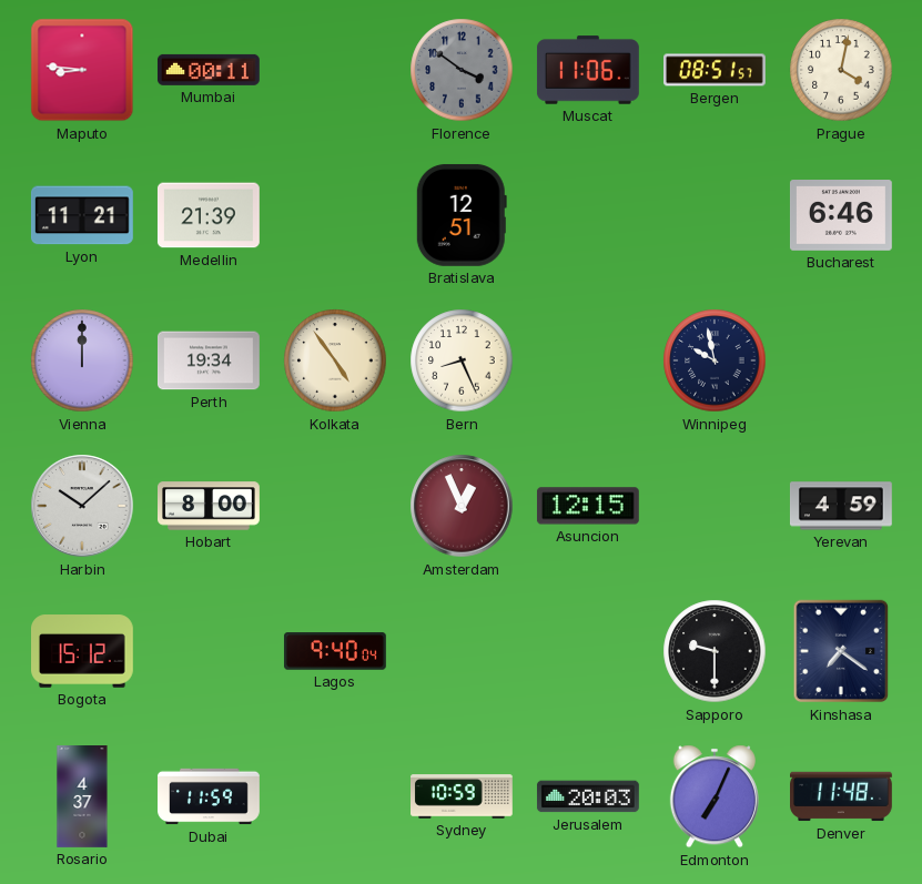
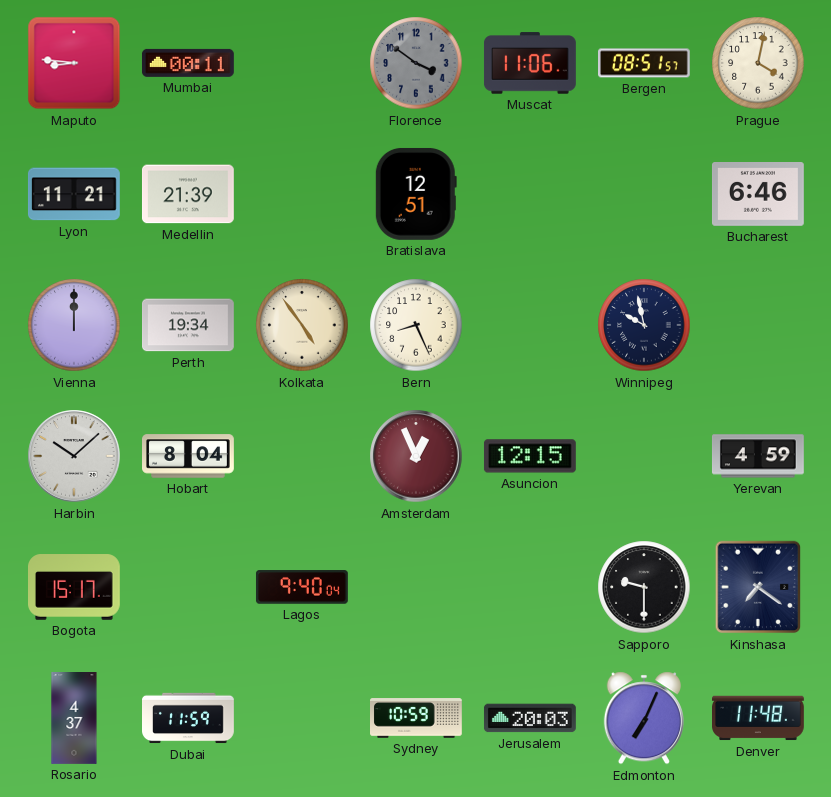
Hobart: 8:00 -> 8:04
Bogota: 15:12 -> 15:17
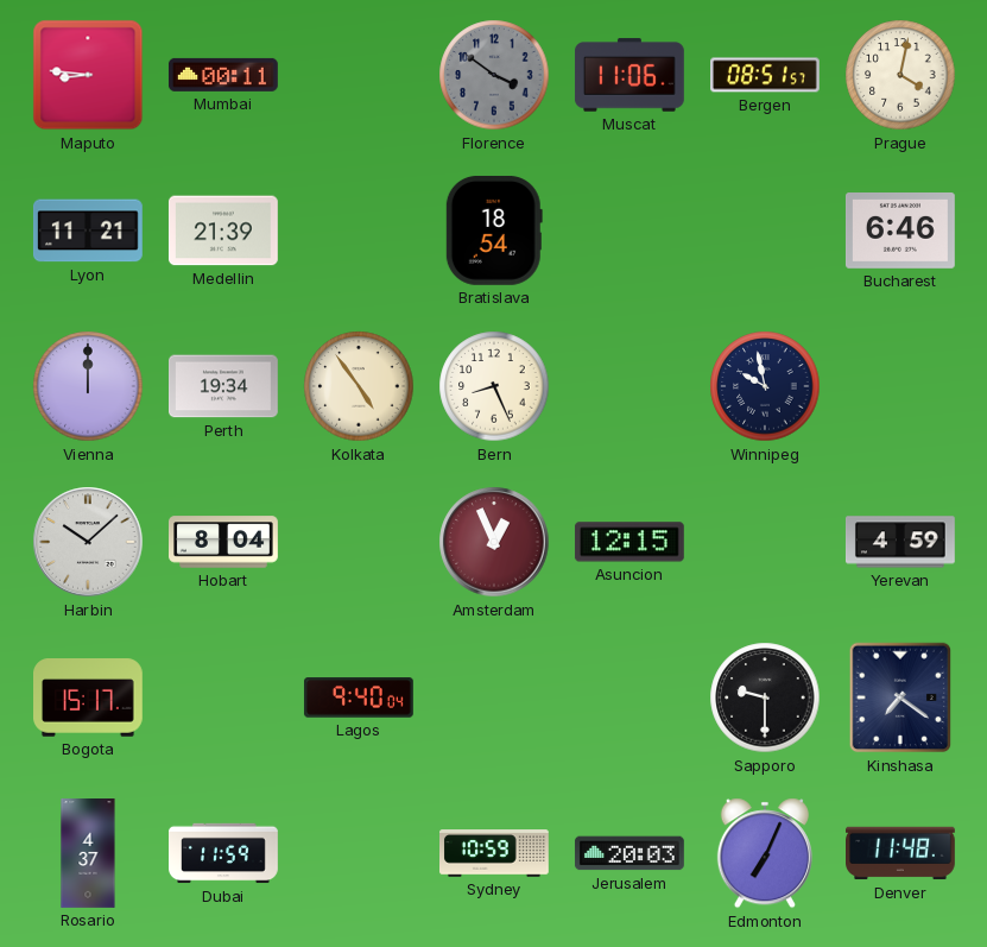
Bratislava: 12:51 -> 18:54
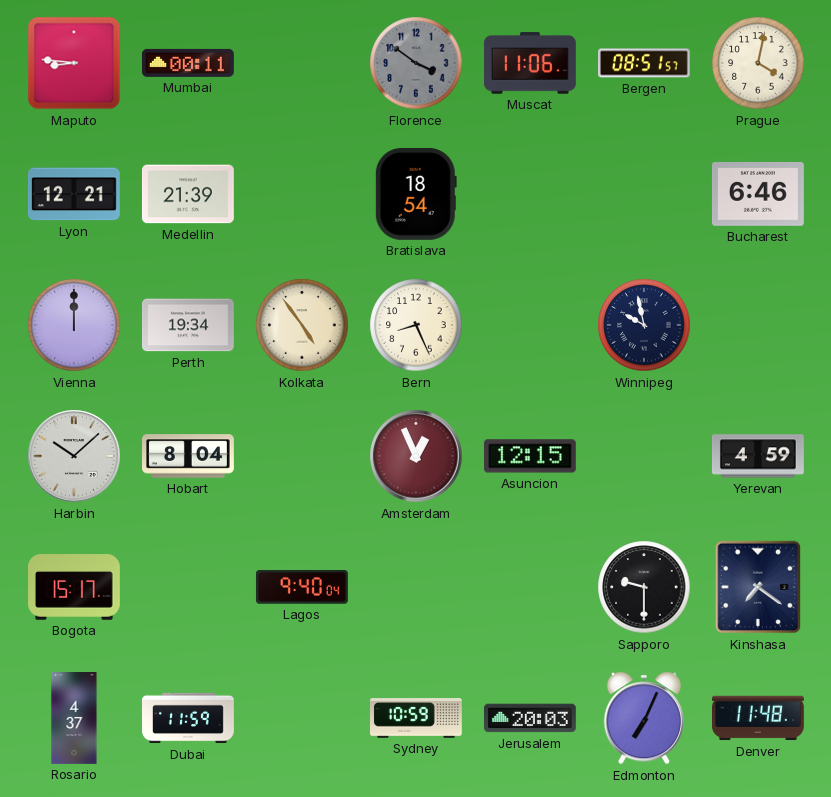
Lyon: 11:21 -> 12:21
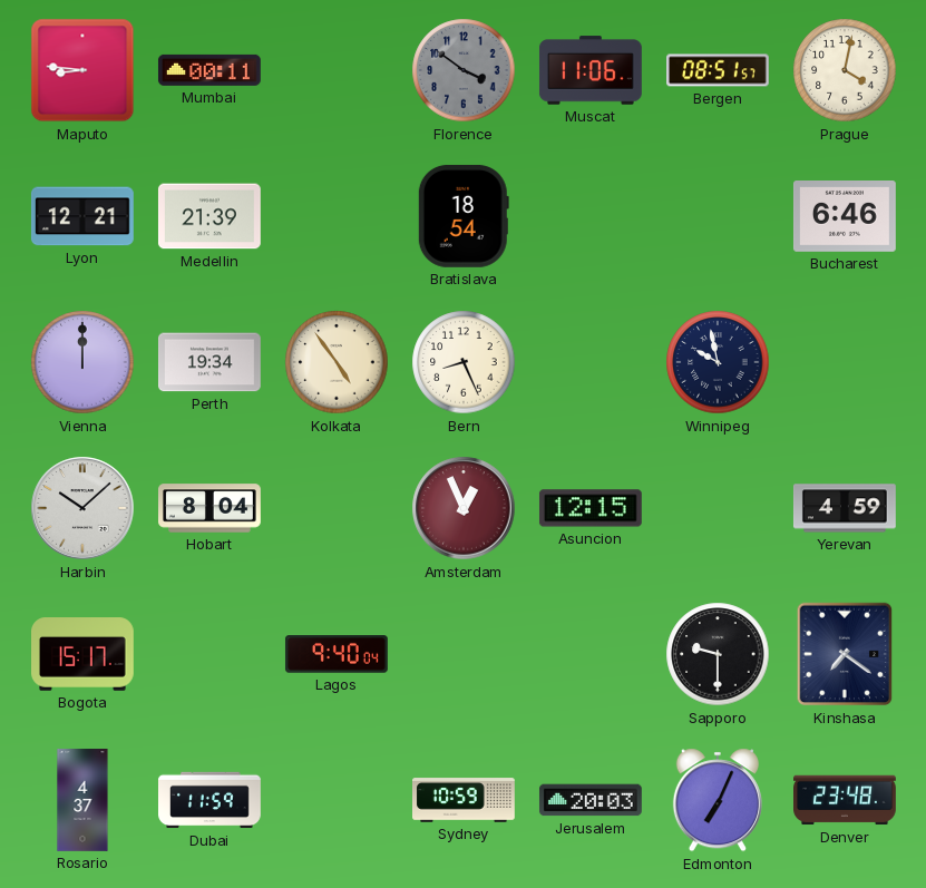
Denver: 11:48 -> 23:48
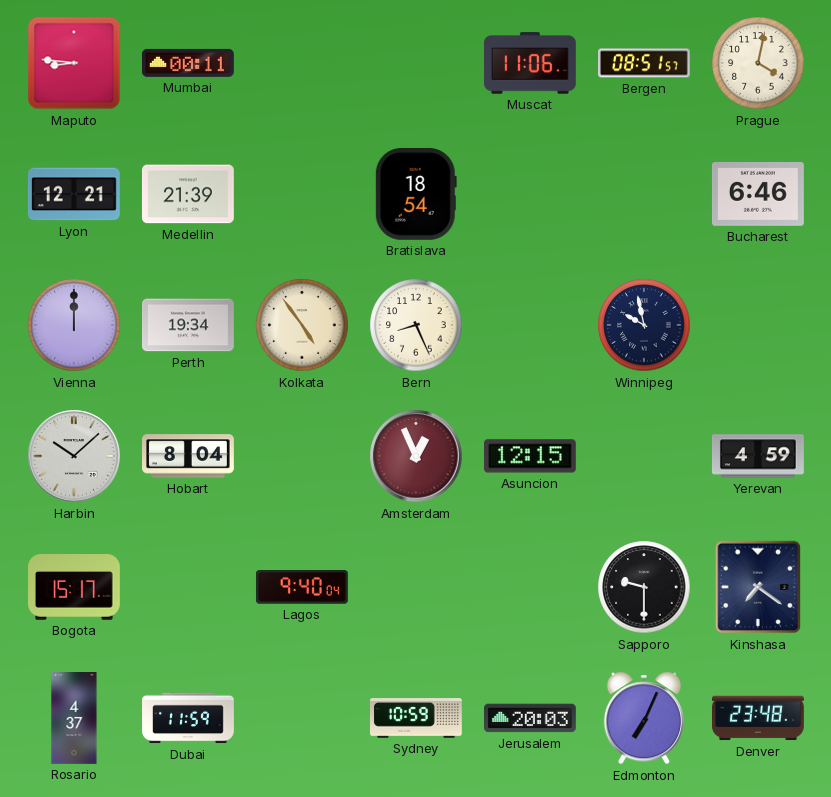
Florence: 3:51 -> none
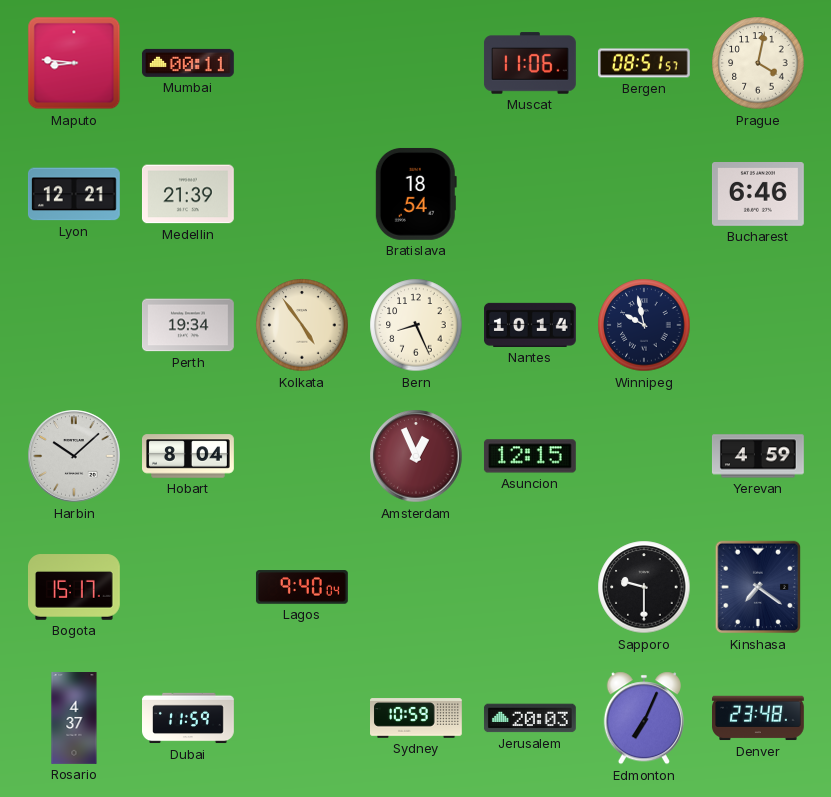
Vienna: 12:00 -> none
Nantes: none -> 10:14
